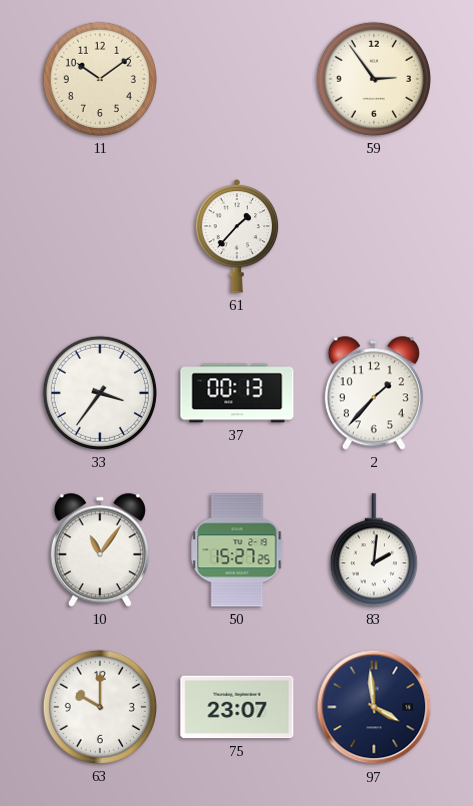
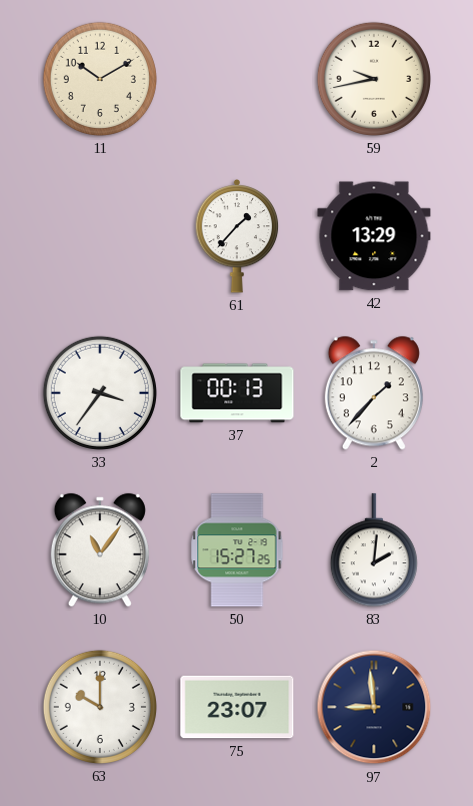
11: 10:09 -> 10:10
59: 2:54 -> 9:43
42: none -> 13:29
97: 3:59 -> 8:59
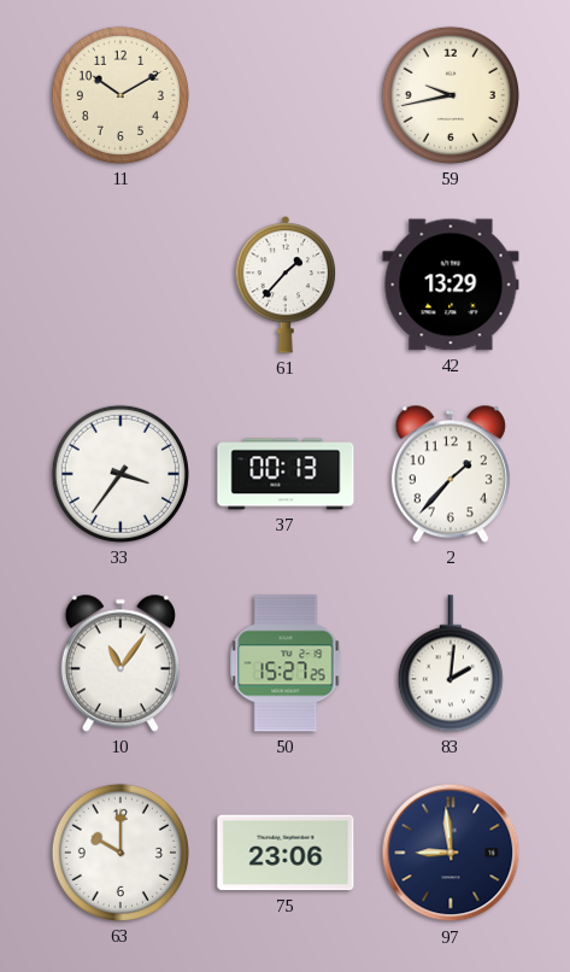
75: 23:07 -> 23:06
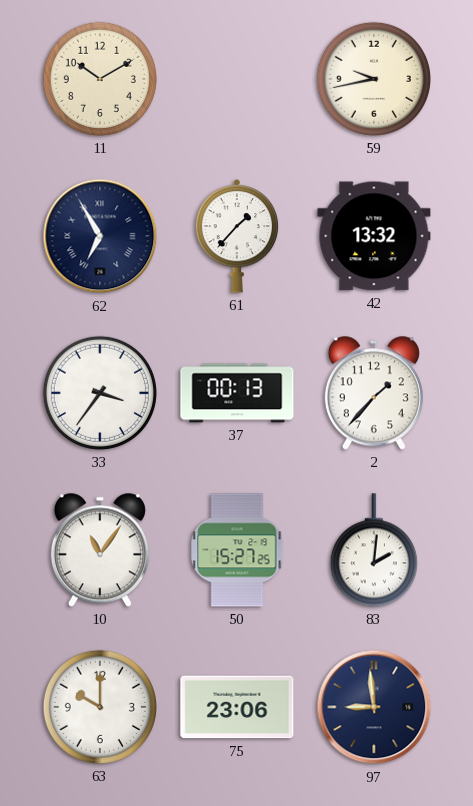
62: none -> 6:55
42: 13:29 -> 13:32
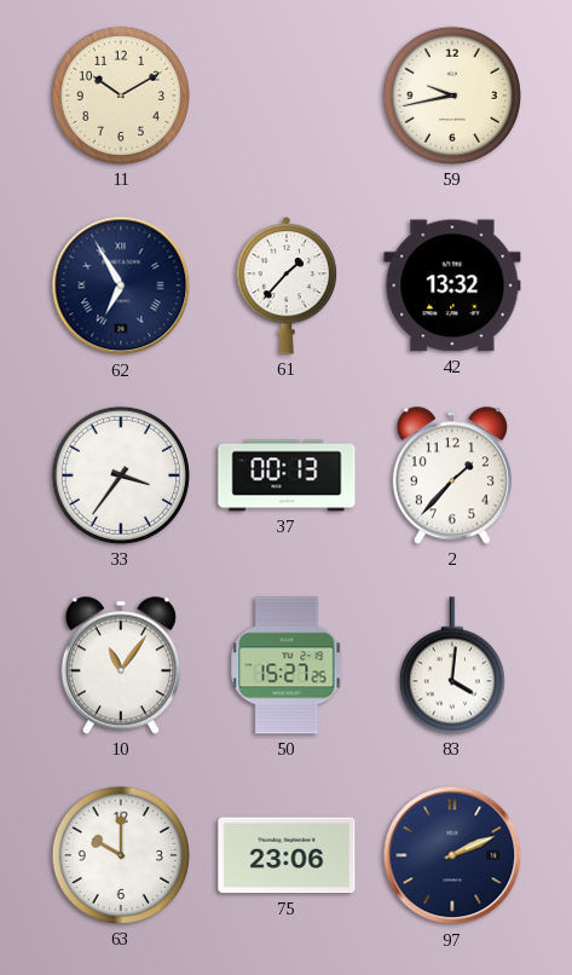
83: 2:01 -> 4:01
97: 8:59 -> 2:11
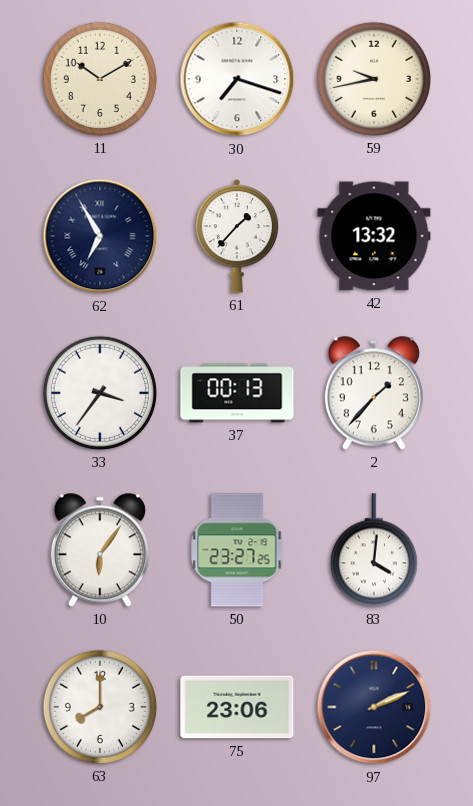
30: none -> 7:18
10: 11:06 -> 6:06
50: 15:27 -> 23:27
63: 10:00 -> 8:00
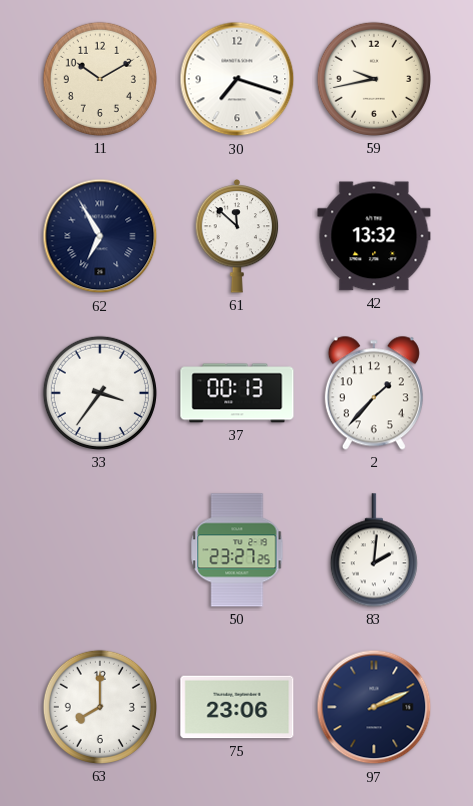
61: 1:37 -> 11:52
10: 6:06 -> none
83: 4:01 -> 2:01
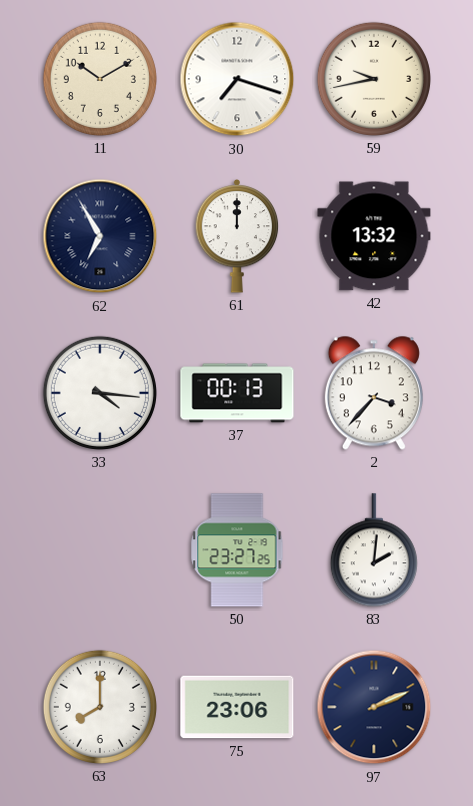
61: 11:52 -> 12:00
33: 3:36 -> 4:16
2: 1:37 -> 3:37
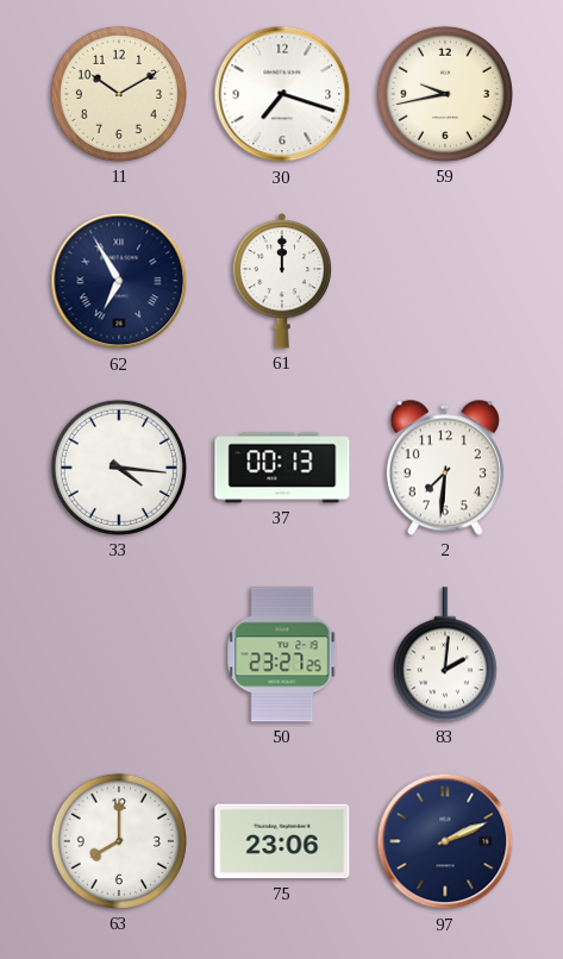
42: 13:32 -> none
2: 3:37 -> 7:31
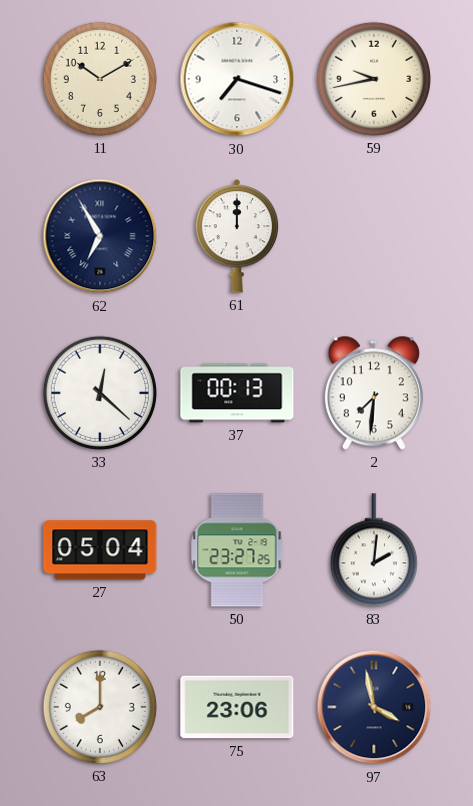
33: 4:16 -> 12:22
27: none -> 05:04
97: 2:11 -> 3:58
